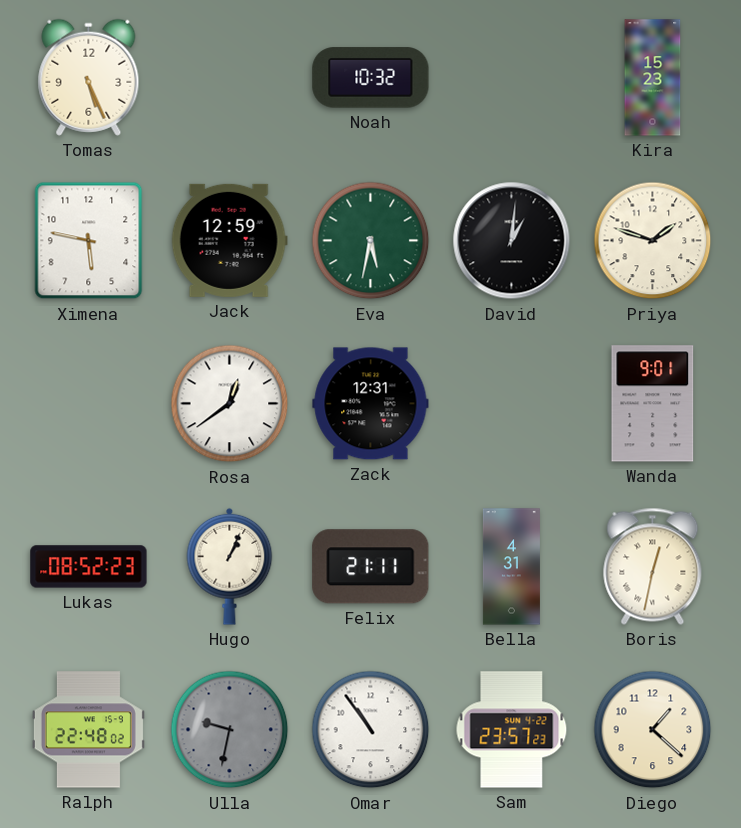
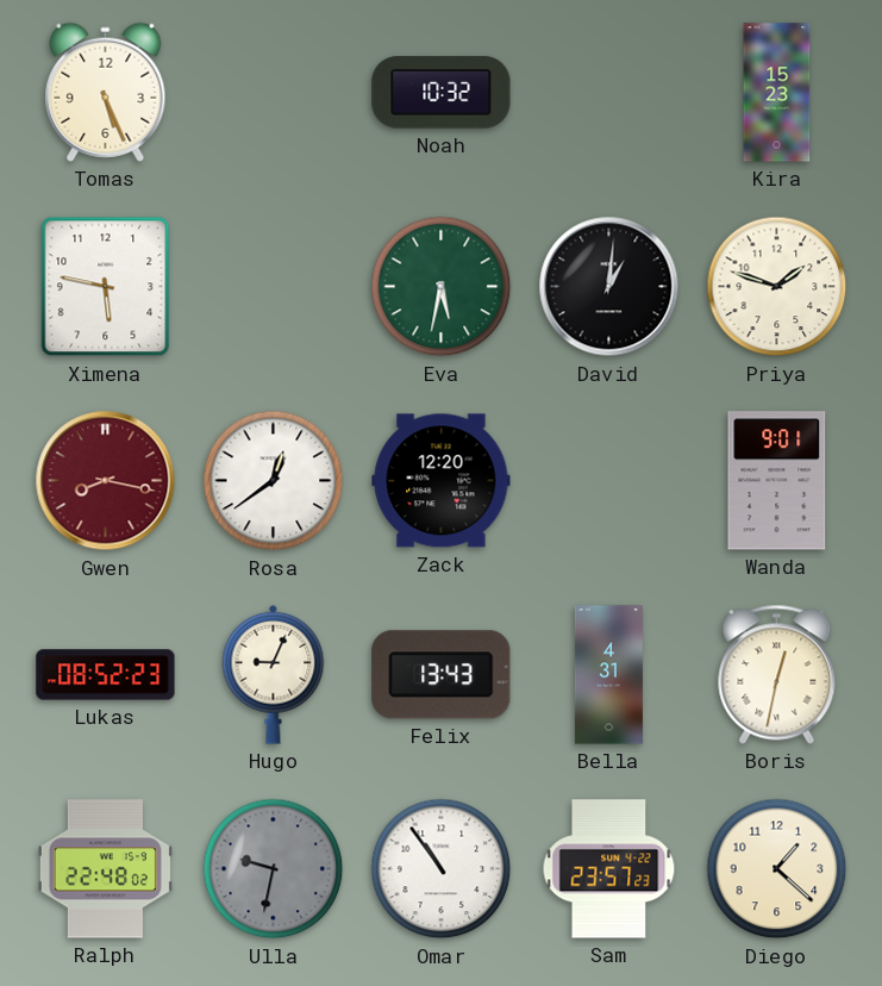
Jack: 12:59 -> none
Gwen: none -> 8:17
Zack: 12:31 -> 12:20
Hugo: 1:04 -> 9:04
Felix: 21:11 -> 13:43
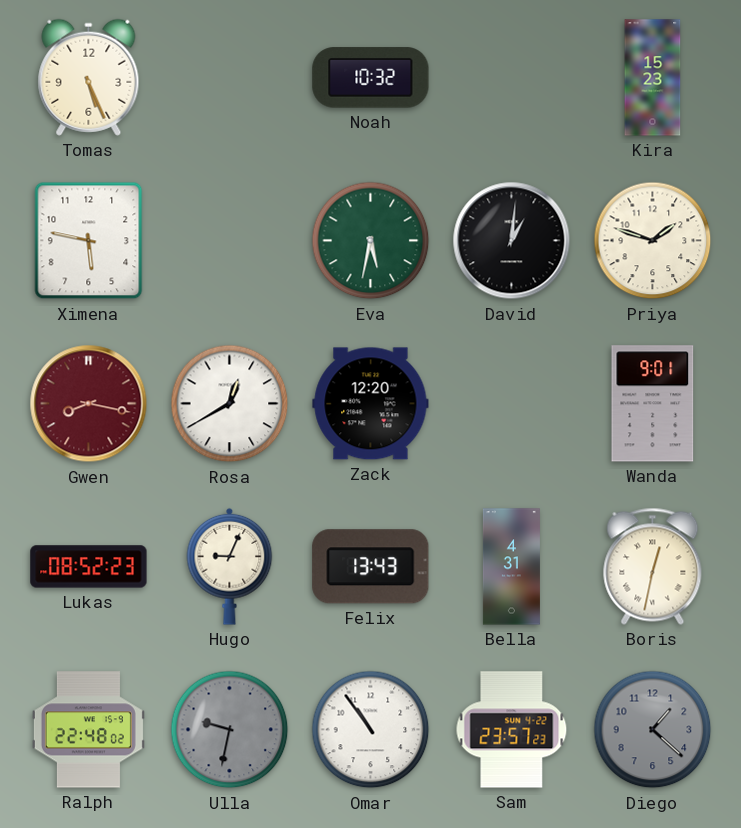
Rosa: 12:39 -> 12:40
Diego dial: cream -> grey
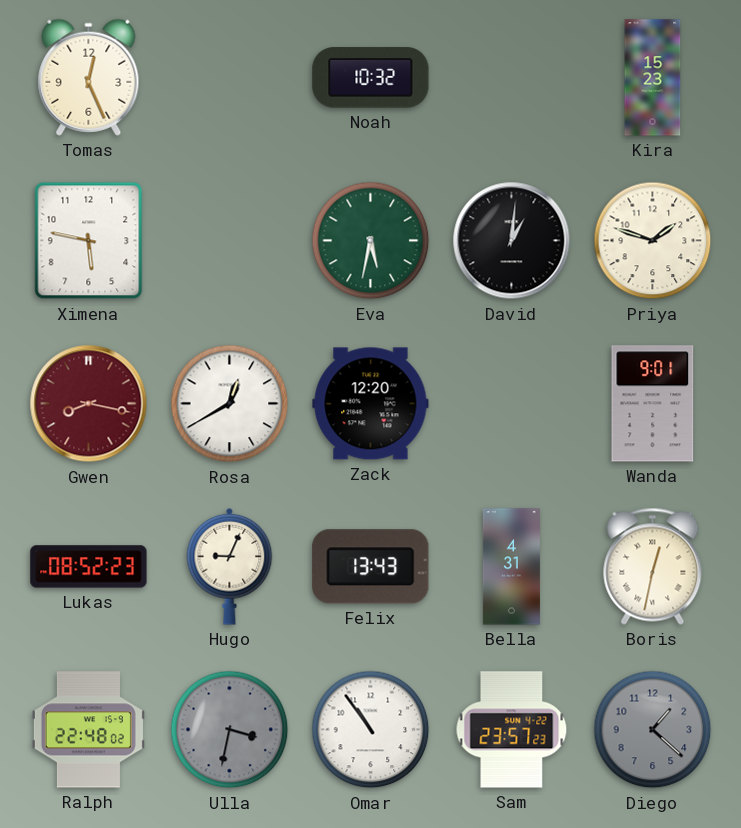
Tomas: 5:26 -> 12:26
Ulla: 9:32 -> 3:32
